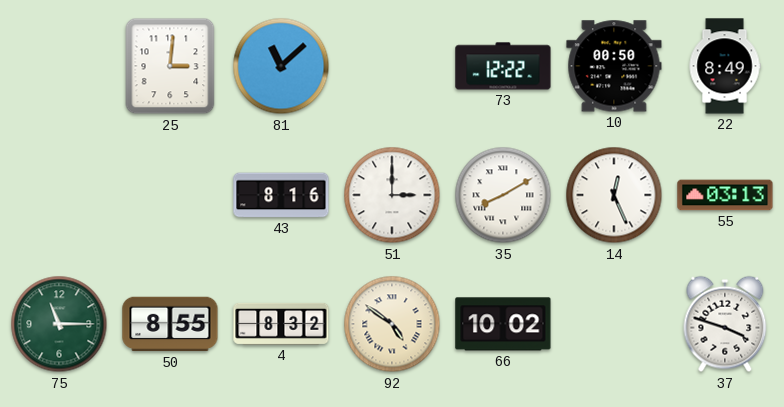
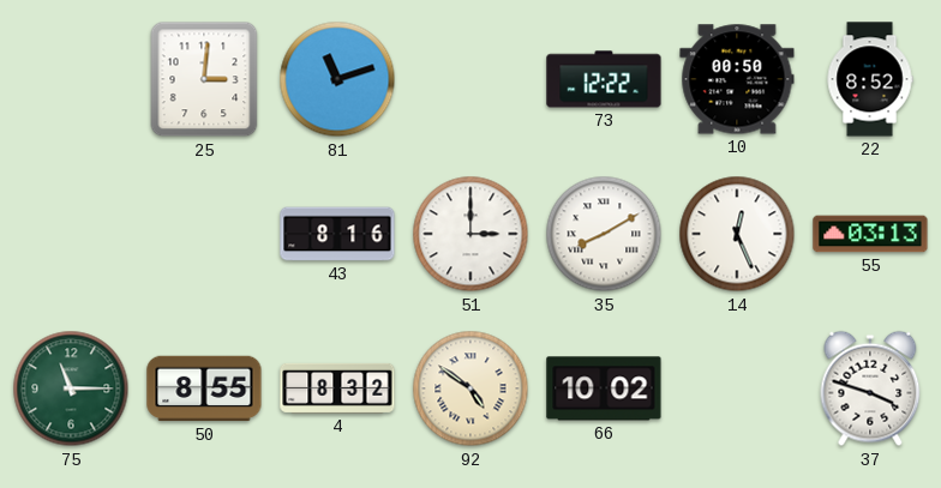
81: 11:08 -> 11:12
22: 8:49 -> 8:52
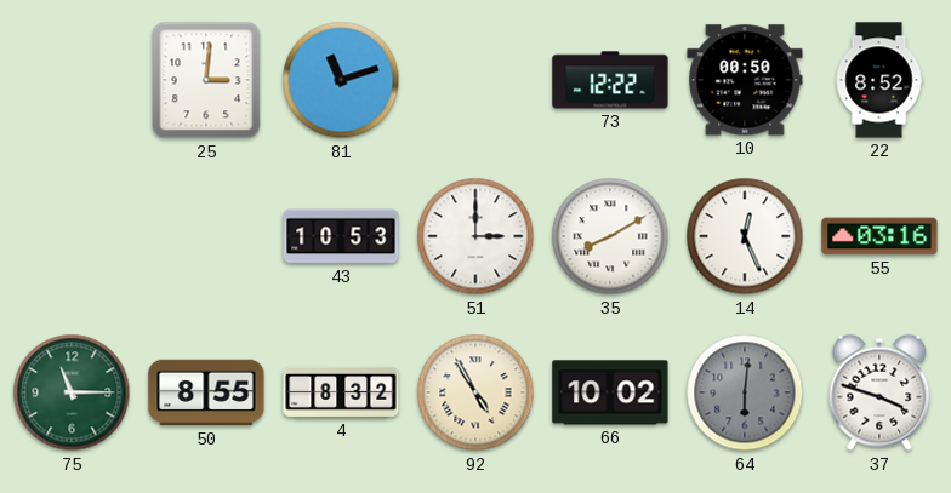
43: 8:16 -> 10:53
55: 03:13 -> 03:16
92: 4:51 -> 4:55
64: none -> 6:01
